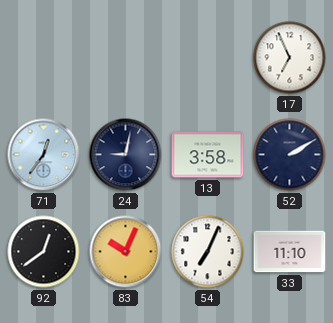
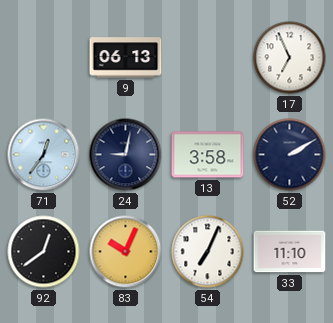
9: none -> 06:13
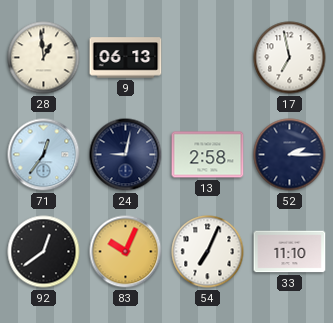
28: none -> 12:59
17: 6:56 -> 6:58
13: 3:58 -> 2:58
52: 2:10 -> 2:15
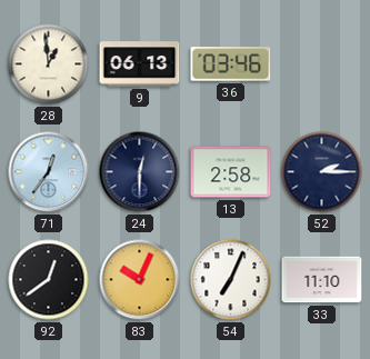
36: none -> 03:46
17: 6:58 -> none
24: 9:02 -> 12:30
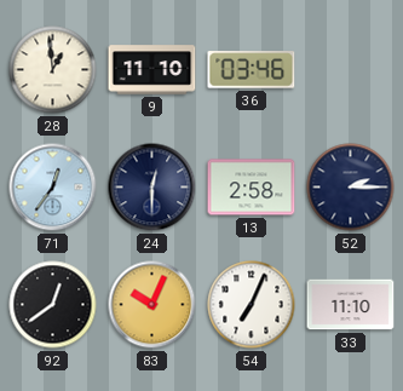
9: 06:13 -> 11:10
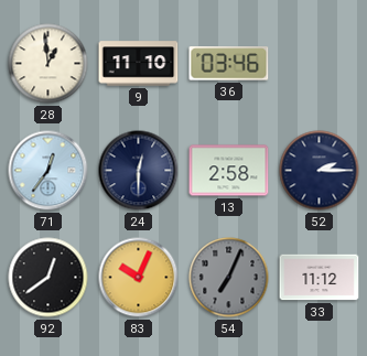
54 dial: white -> grey
33: 11:10 -> 11:12
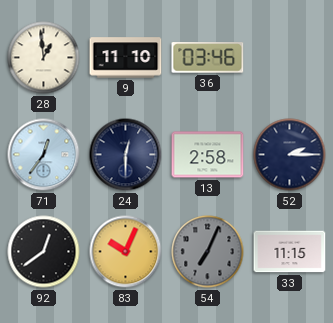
33: 11:12 -> 11:15
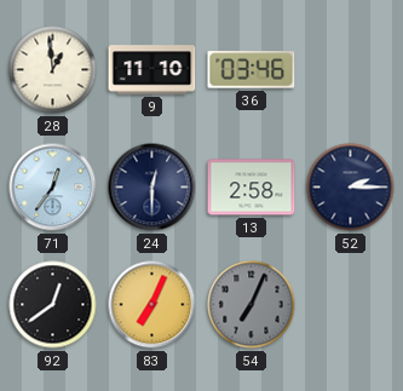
83: 10:04 -> 7:04
33: 11:15 -> none
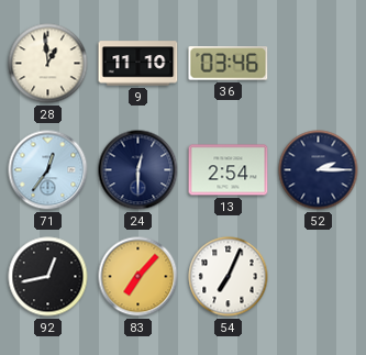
13: 2:58 -> 2:54
92: 12:39 -> 12:43
83: 7:04 -> 7:07
54 dial: grey -> white
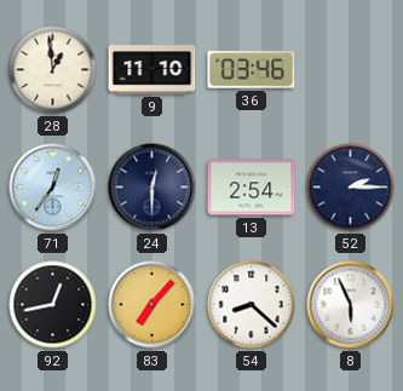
54: 7:04 -> 8:22
8: none -> 5:56
